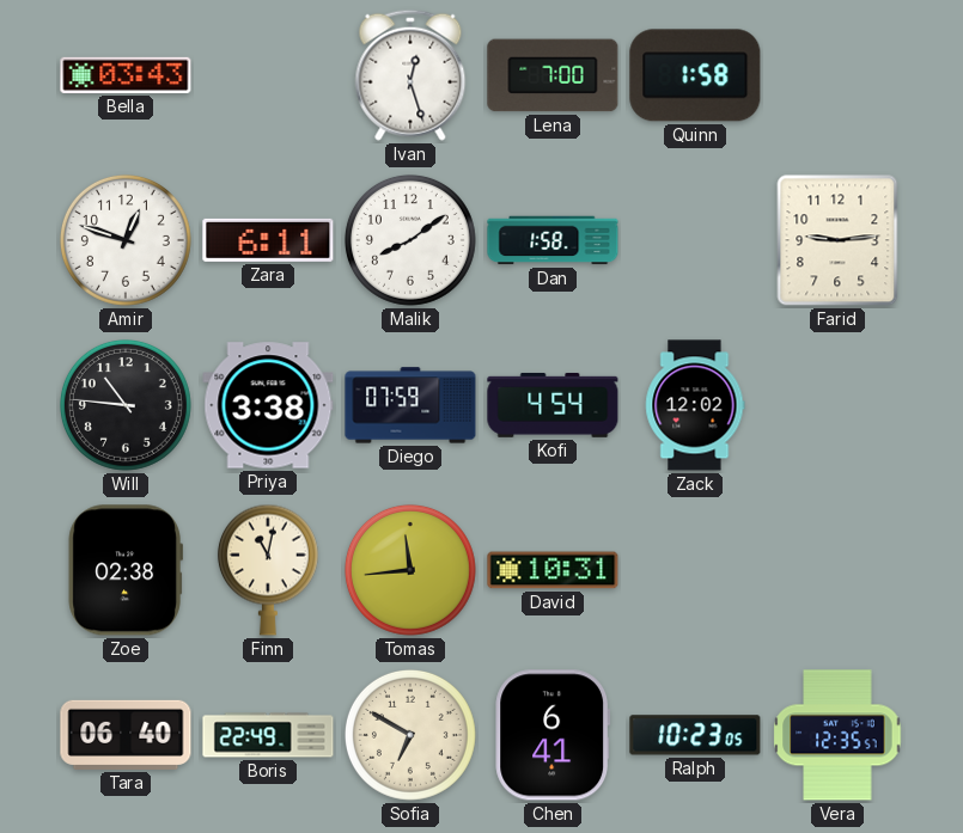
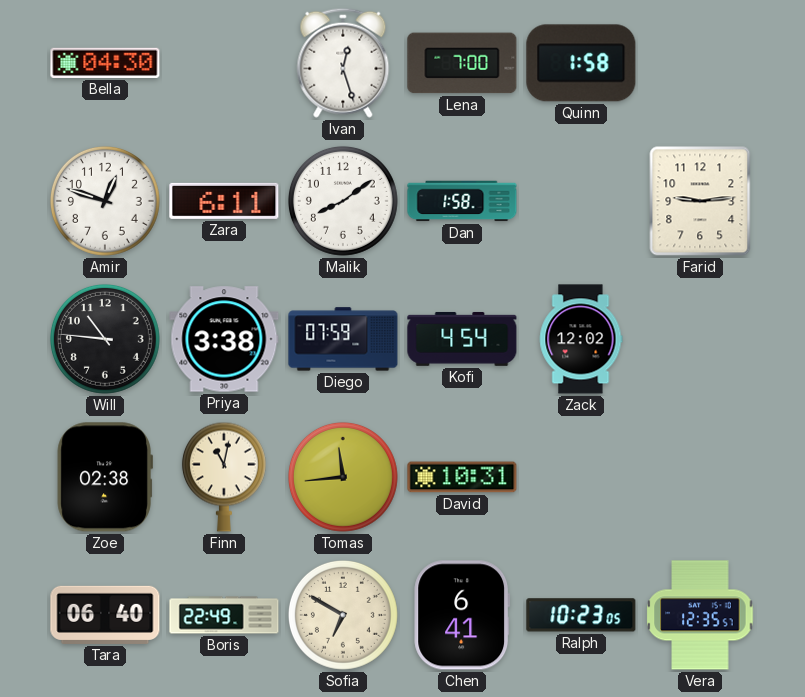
Bella: 03:43 -> 04:30
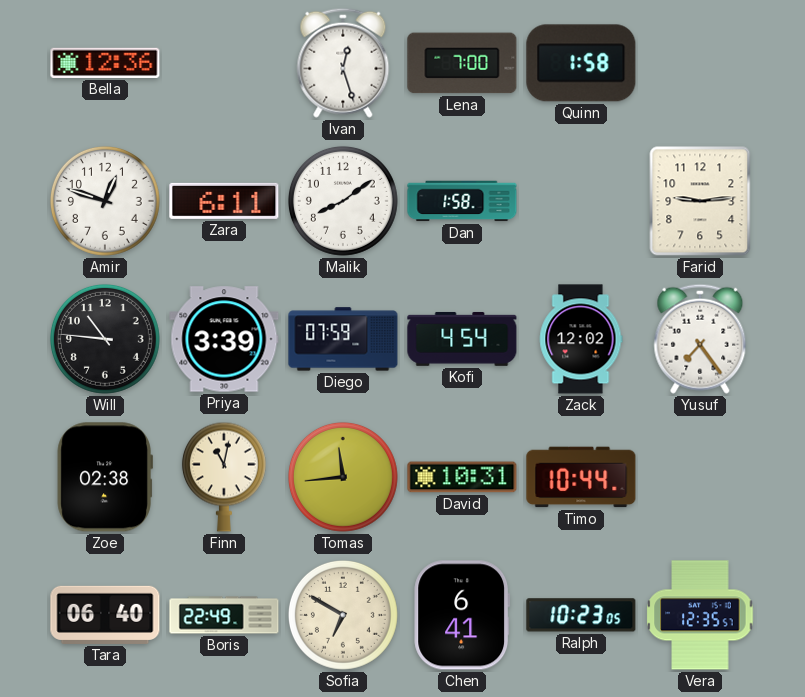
Bella: 04:30 -> 12:36
Priya: 3:38 -> 3:39
Yusuf: none -> 7:24
Timo: none -> 10:44
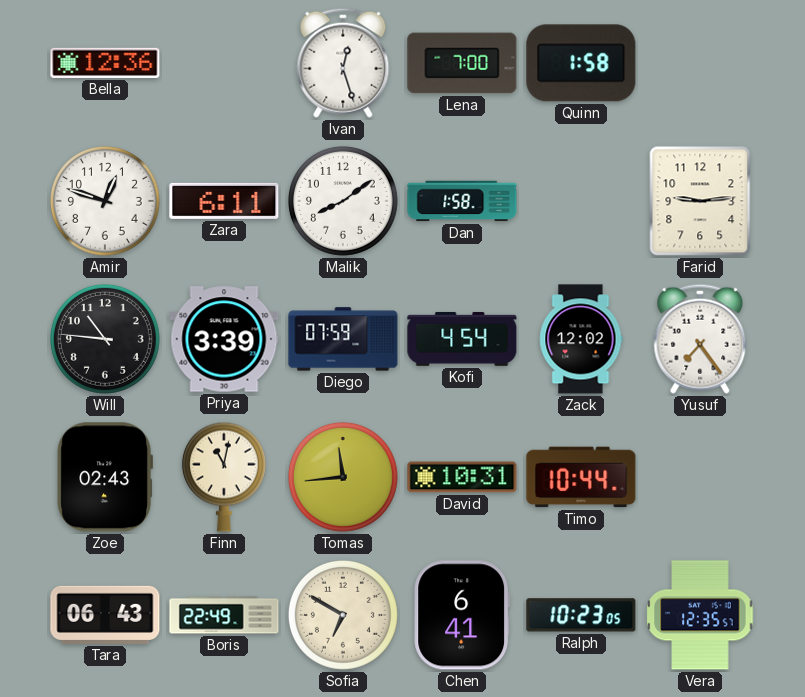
Zoe: 02:38 -> 02:43
Tara: 06:40 -> 06:43
